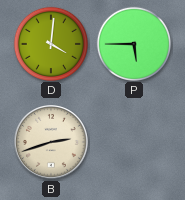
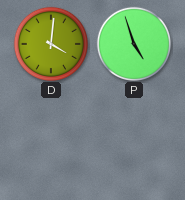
P: 5:45 -> 4:57
B: 2:42 -> none
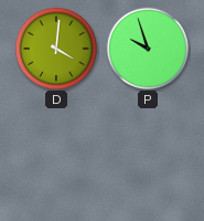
P: 4:57 -> 9:57
